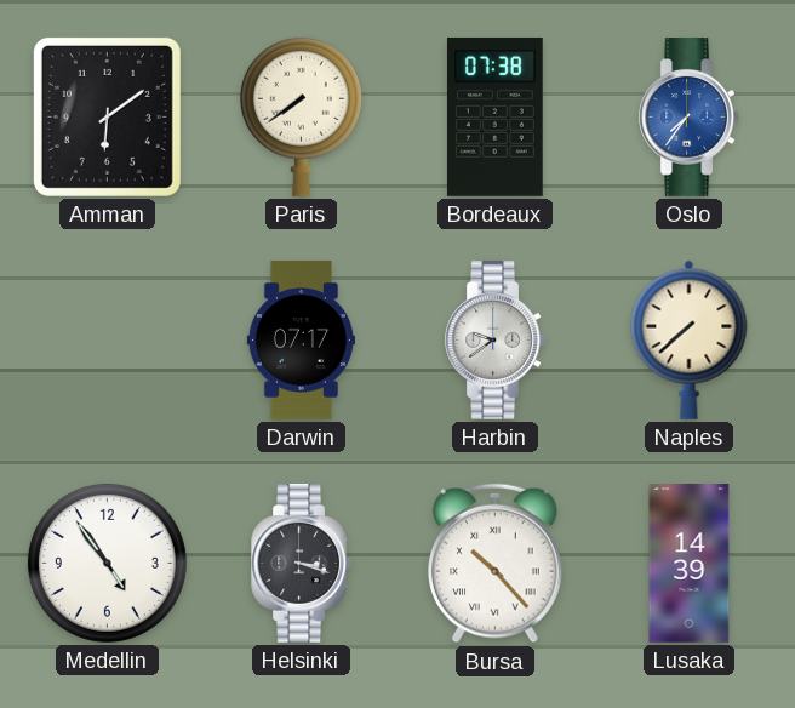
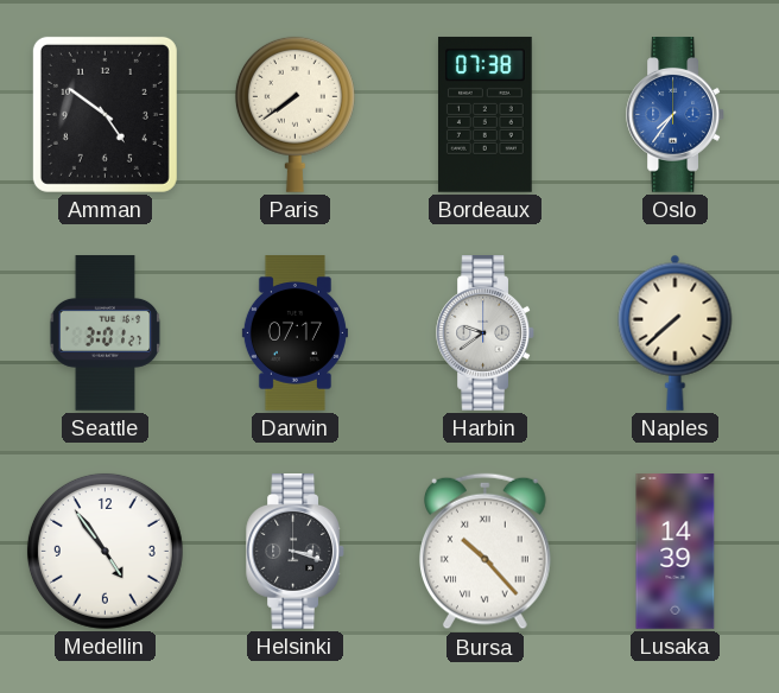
Amman: 6:09 -> 4:51
Seattle: none -> 3:01
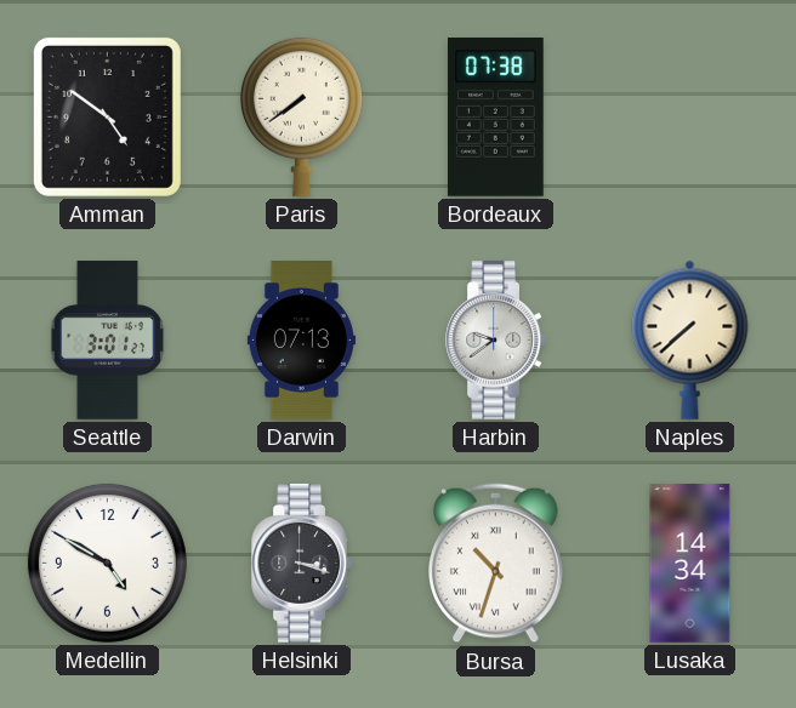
Oslo: 7:36 -> none
Darwin: 07:17 -> 07:13
Medellin: 4:54 -> 4:50
Bursa: 10:23 -> 10:33
Lusaka: 14:39 -> 14:34
